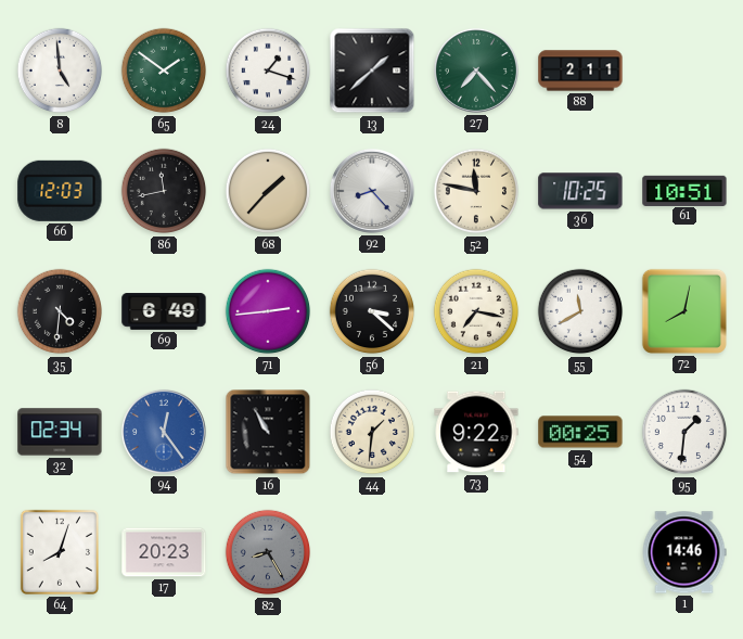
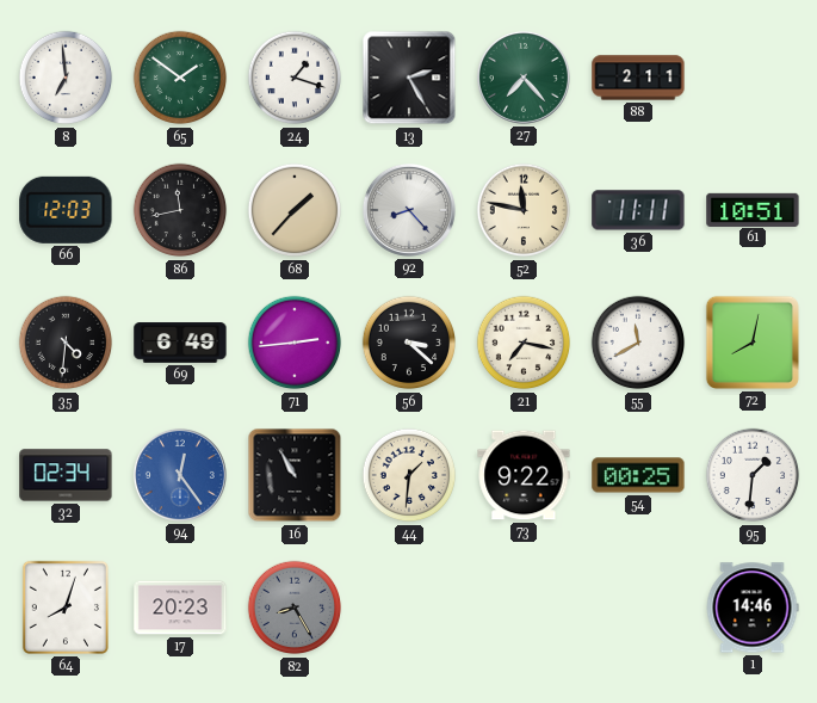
8: 4:59 -> 6:59
13: 1:38 -> 2:25
36: 10:25 -> 11:11
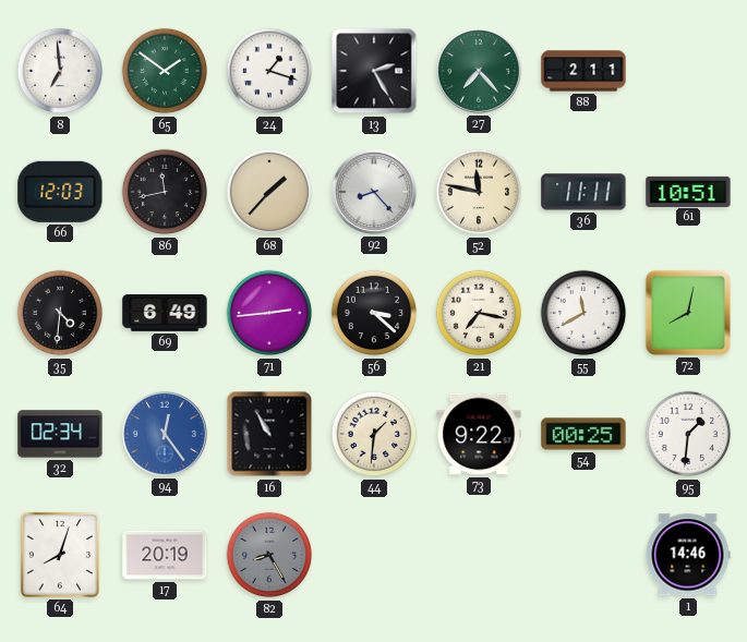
17: 20:23 -> 20:19
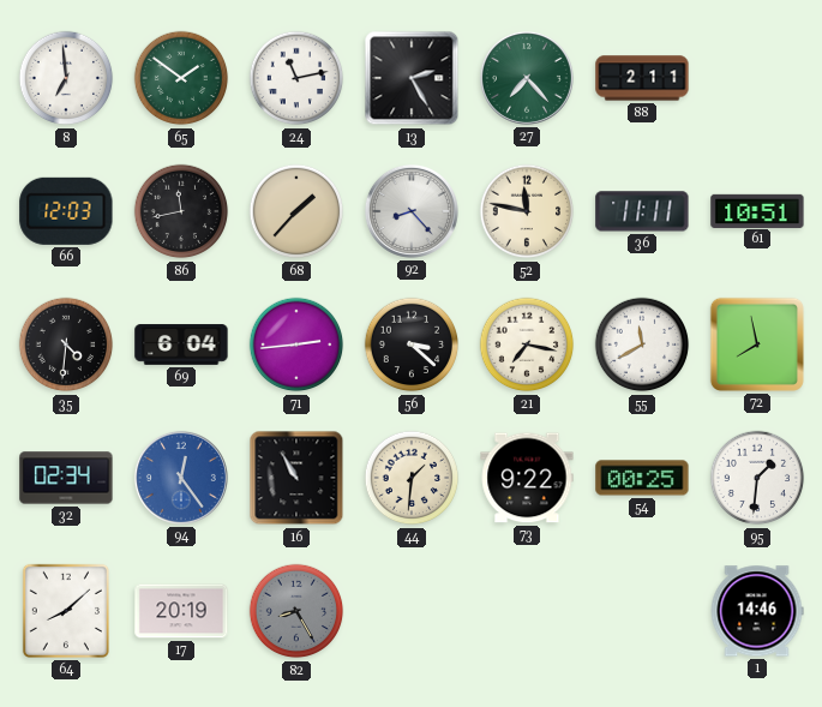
24: 1:18 -> 11:13
69: 6:49 -> 6:04
72: 8:02 -> 7:58
64: 8:03 -> 8:08
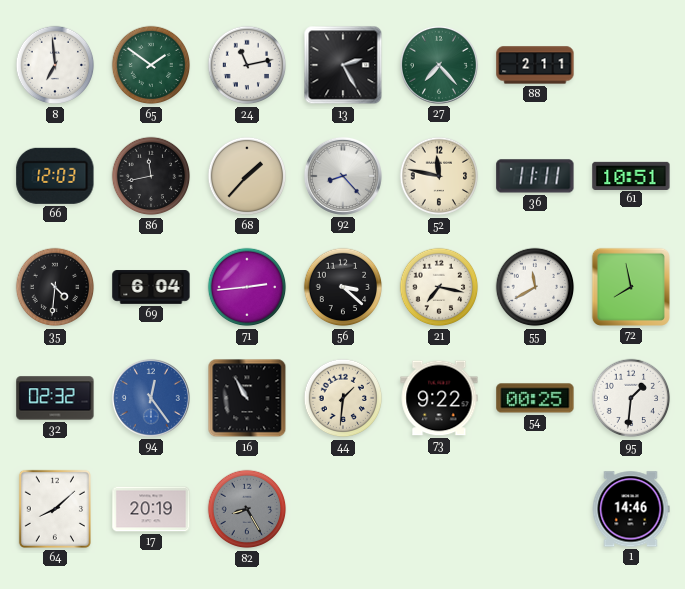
32: 02:34 -> 02:32
